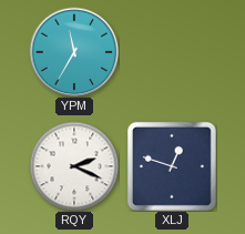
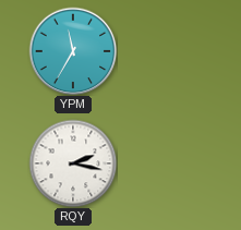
RQY: 2:19 -> 2:17
XLJ: 12:48 -> none
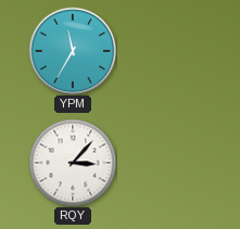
RQY: 2:17 -> 3:07
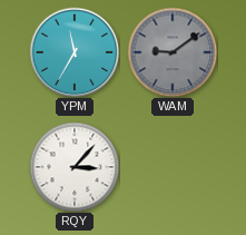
WAM: none -> 9:09
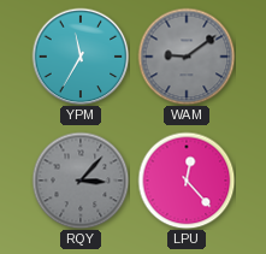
RQY dial: white -> grey
LPU: none -> 12:23
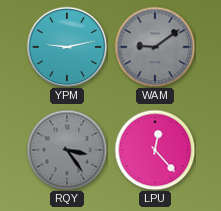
YPM: 11:35 -> 9:13
RQY: 3:07 -> 3:24
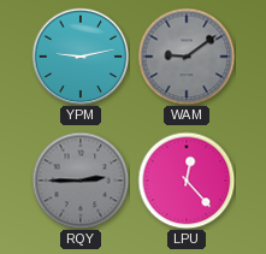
RQY: 3:24 -> 2:45
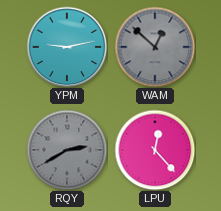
WAM: 9:09 -> 12:52
RQY: 2:45 -> 2:40
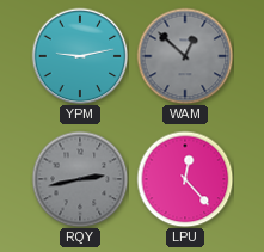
RQY: 2:40 -> 2:43
